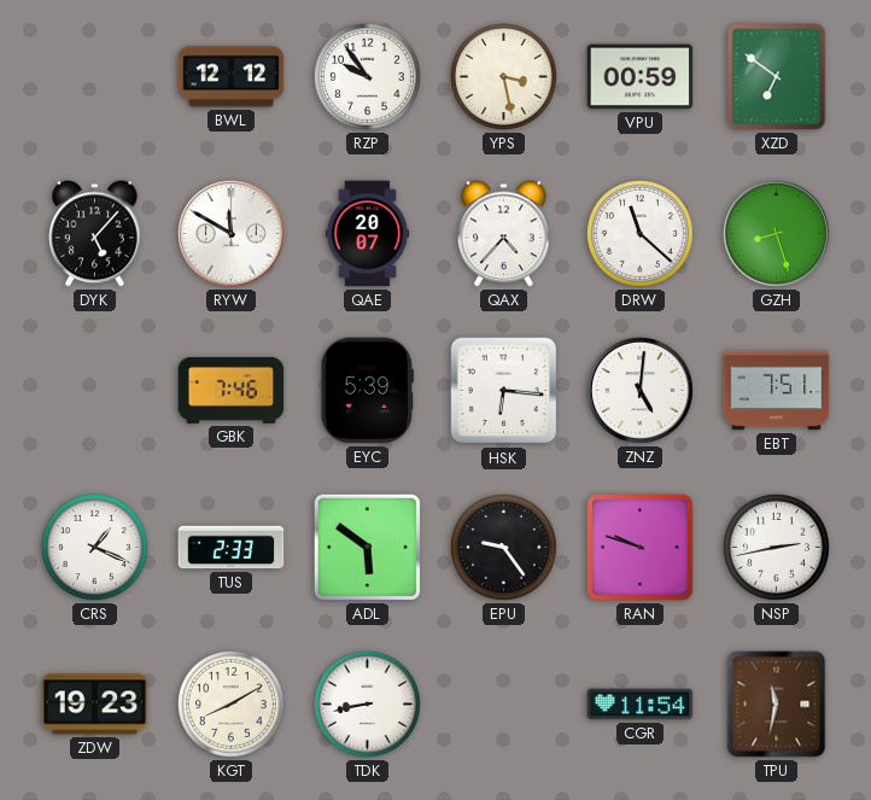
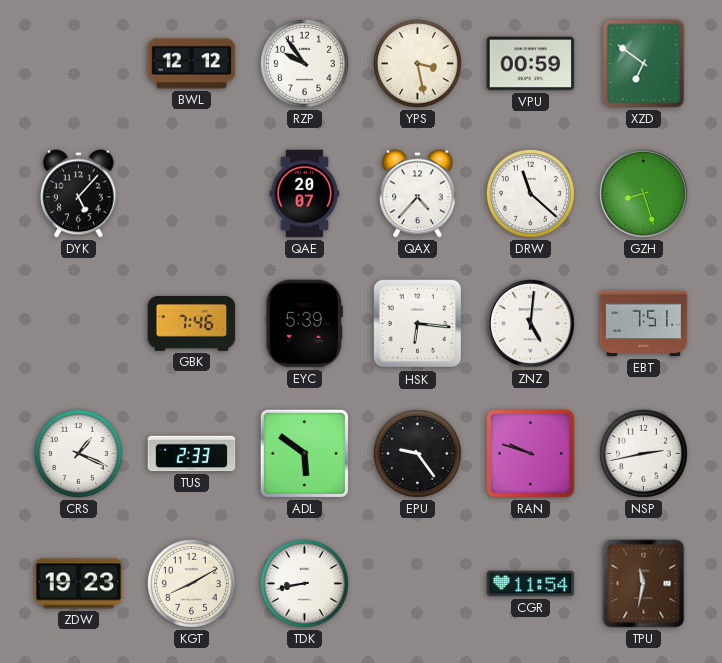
RYW: 11:50 -> none
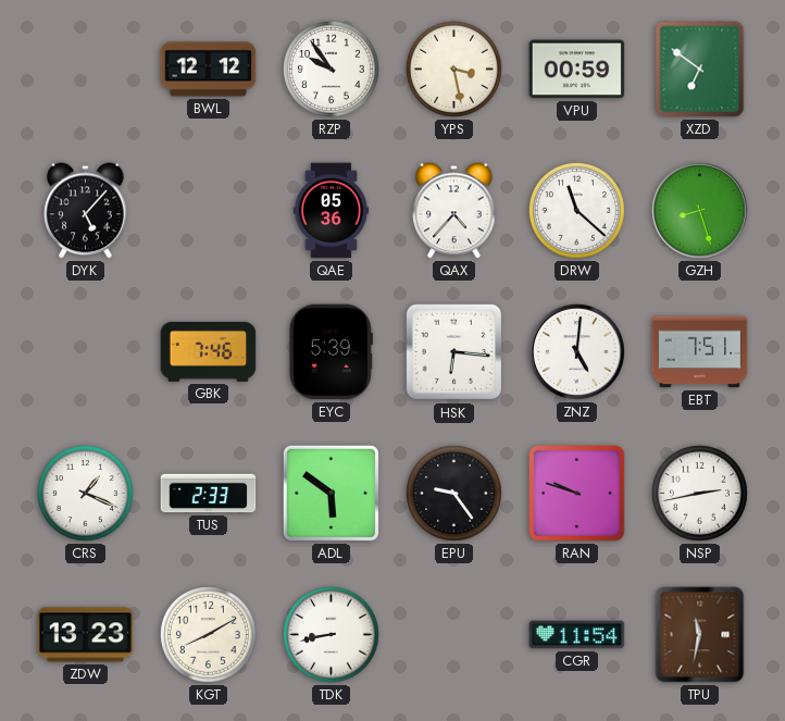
QAE: 20:07 -> 05:36
ZDW: 19:23 -> 13:23
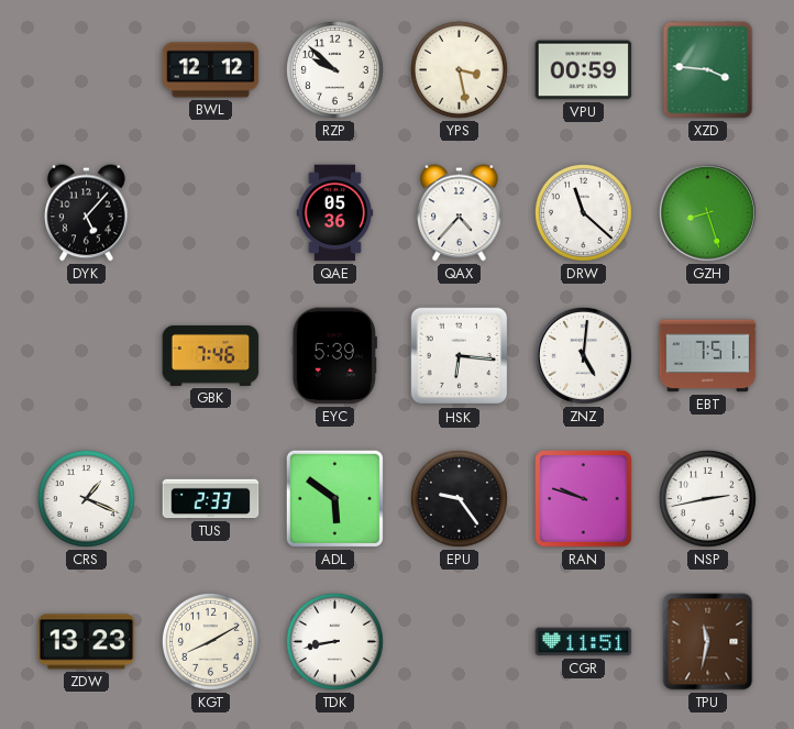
RZP: 9:54 -> 9:52
XZD: 6:51 -> 3:46
CGR: 11:54 -> 11:51
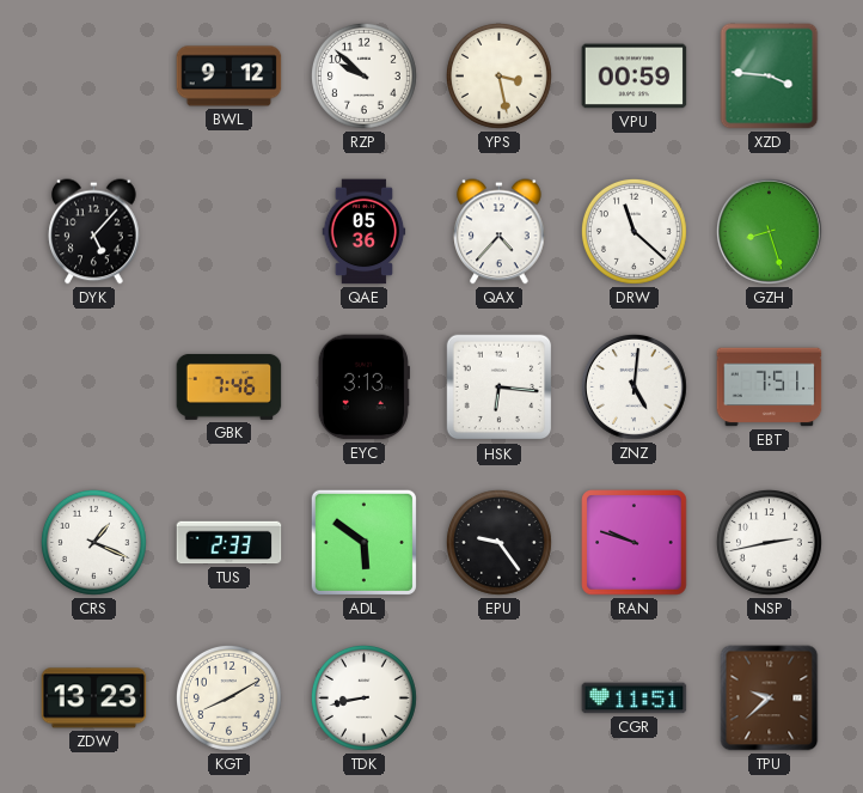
BWL: 12:12 -> 9:12
EYC: 5:39 -> 3:13
TPU: 11:32 -> 9:38
